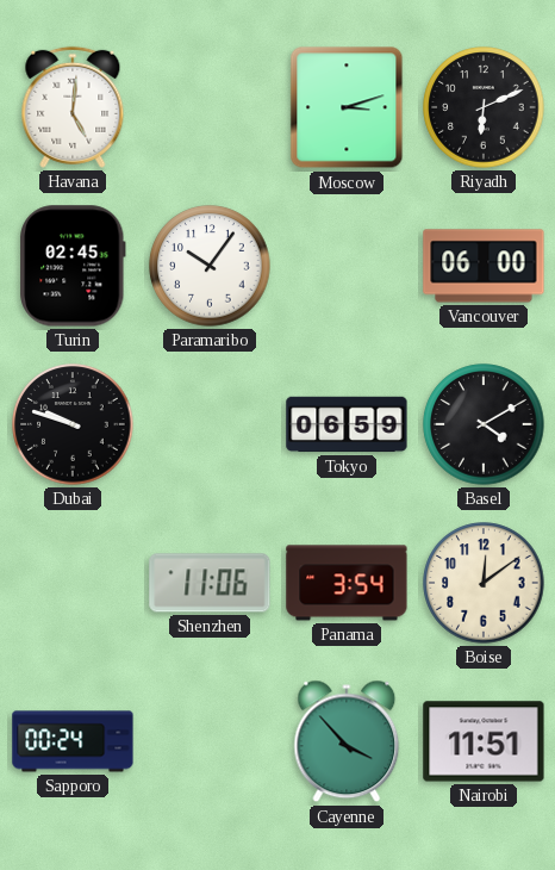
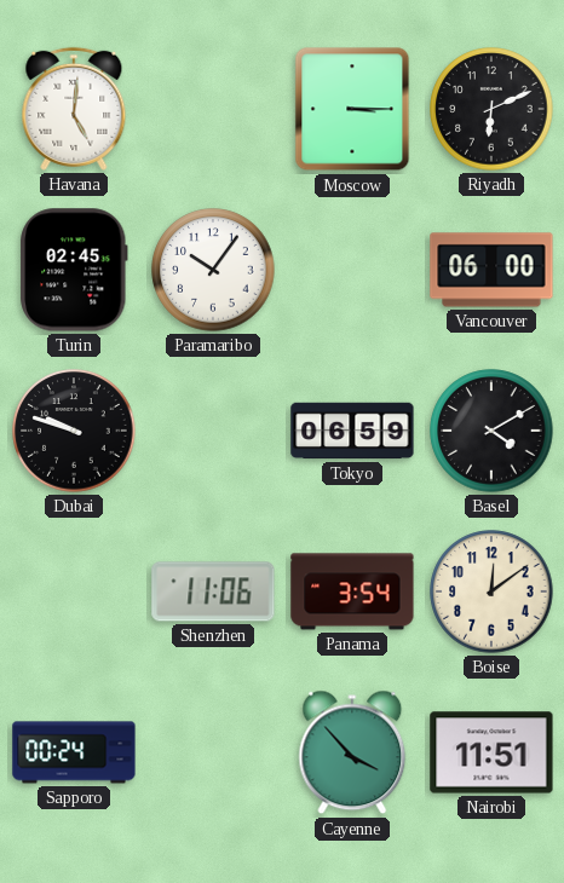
Moscow: 3:12 -> 3:15
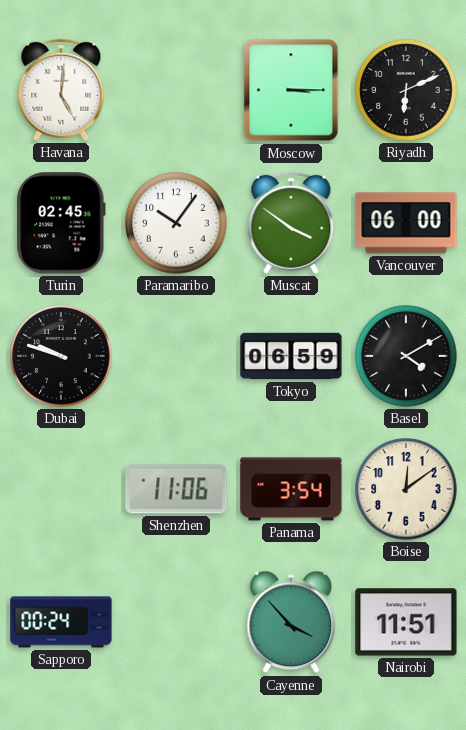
Muscat: none -> 3:51
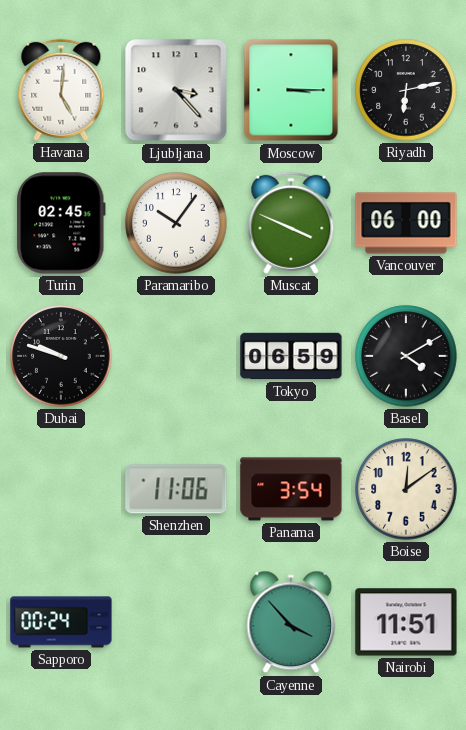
Ljubljana: none -> 3:23
Riyadh: 6:11 -> 6:13
Muscat: 3:51 -> 3:49
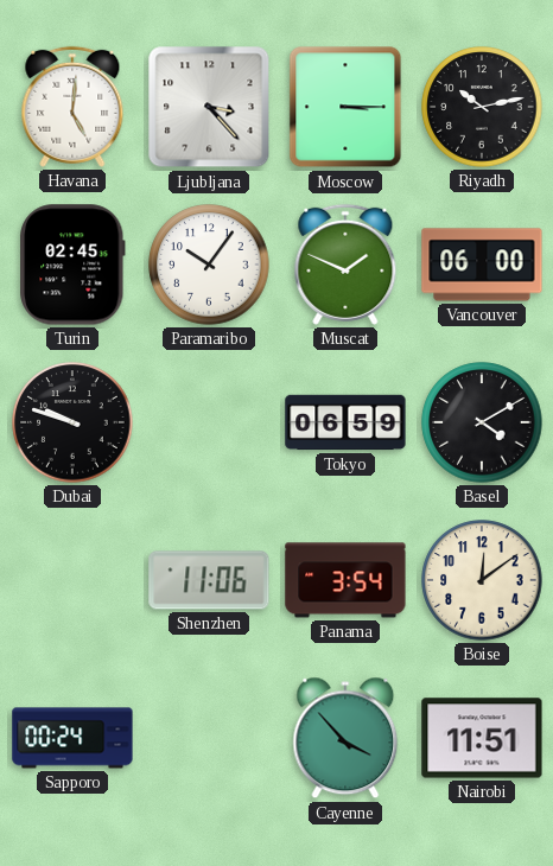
Riyadh: 6:13 -> 10:13
Muscat: 3:49 -> 1:49
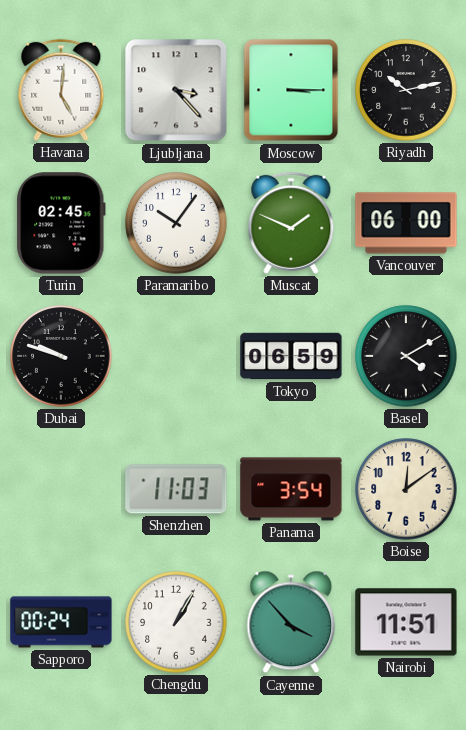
Shenzhen: 11:06 -> 11:03
Chengdu: none -> 1:05
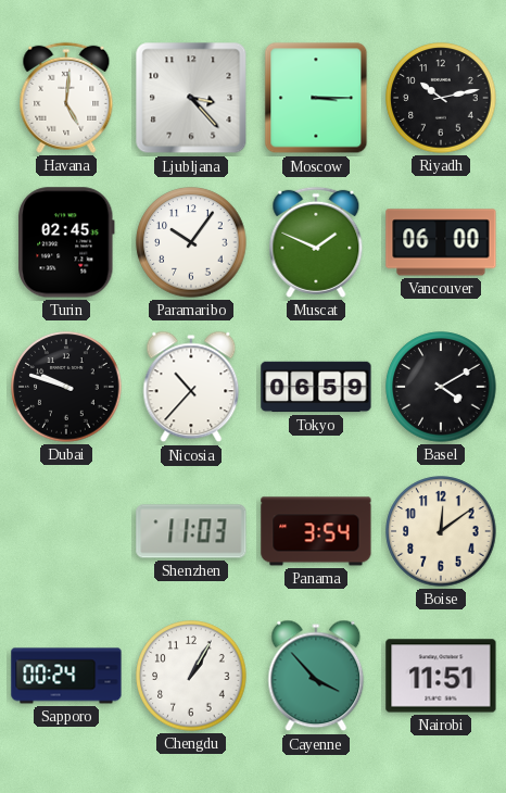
Nicosia: none -> 10:37
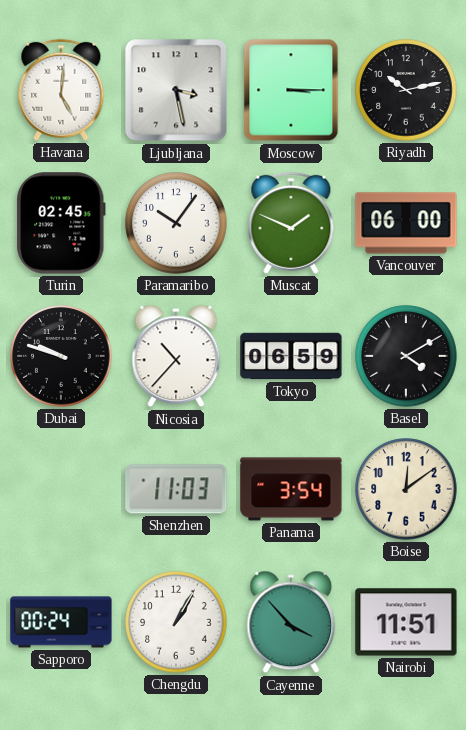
Ljubljana: 3:23 -> 3:28
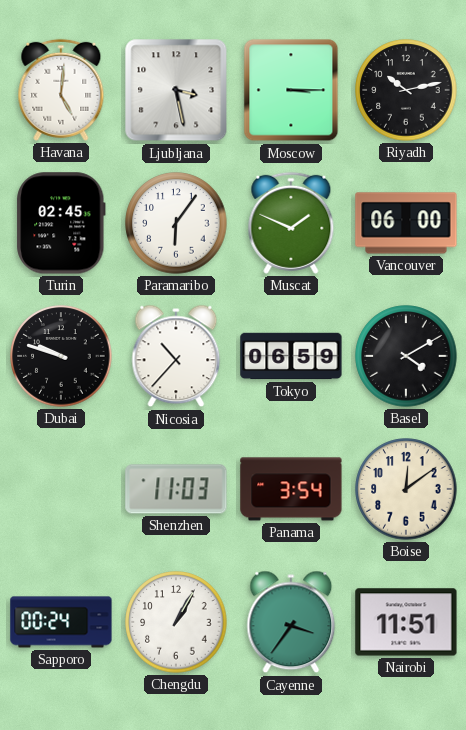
Paramaribo: 10:06 -> 6:06
Cayenne: 3:53 -> 3:36
